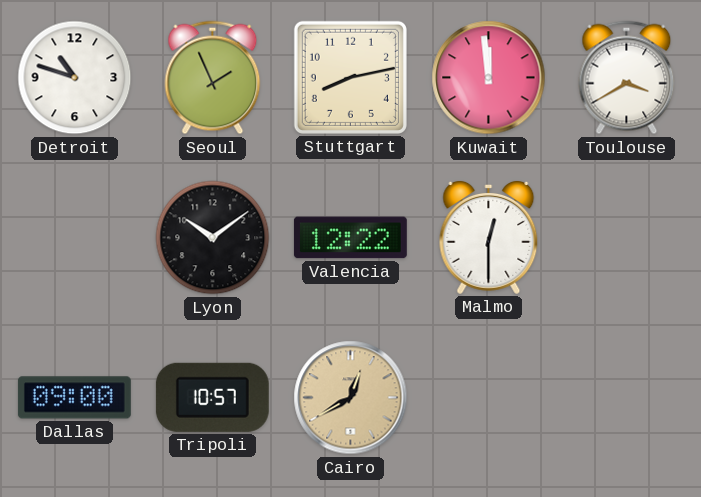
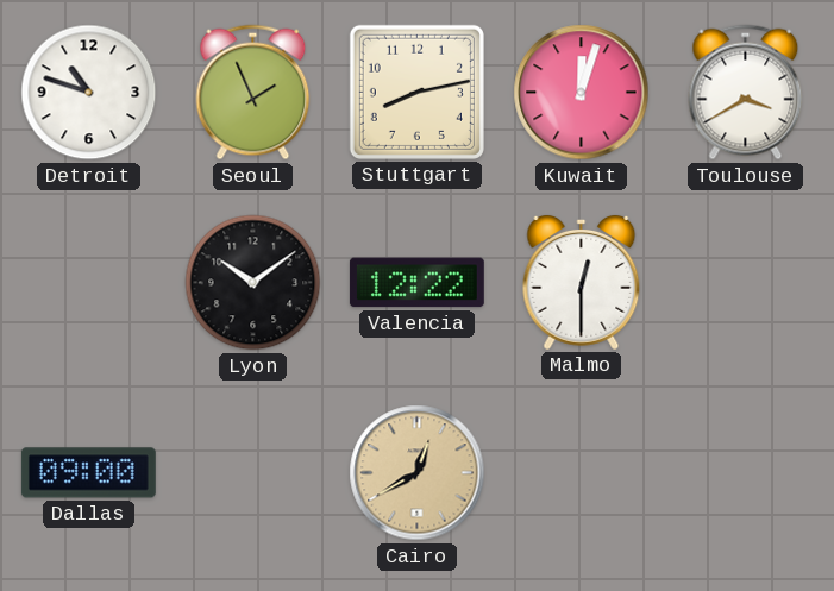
Kuwait: 11:59 -> 12:03
Tripoli: 10:57 -> none
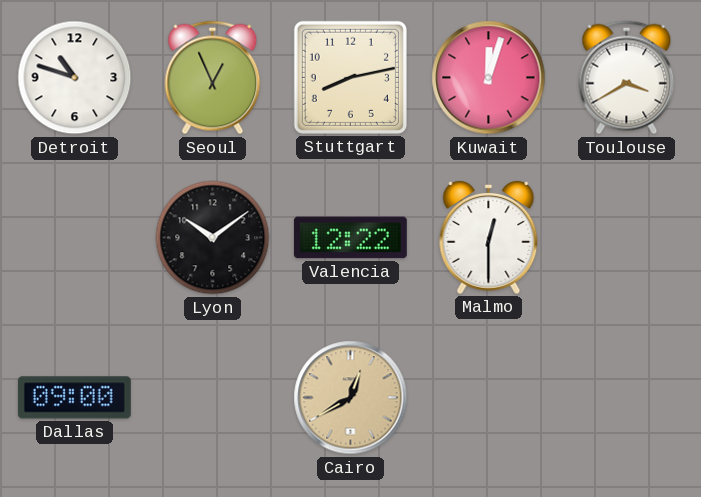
Seoul: 1:56 -> 12:56
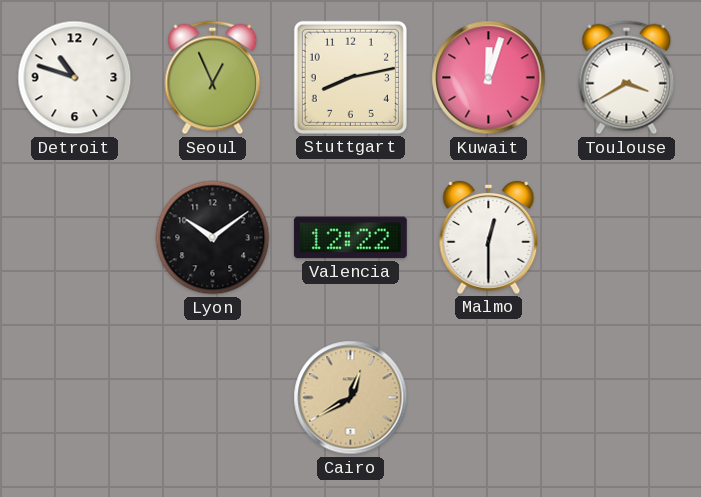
Dallas: 09:00 -> none
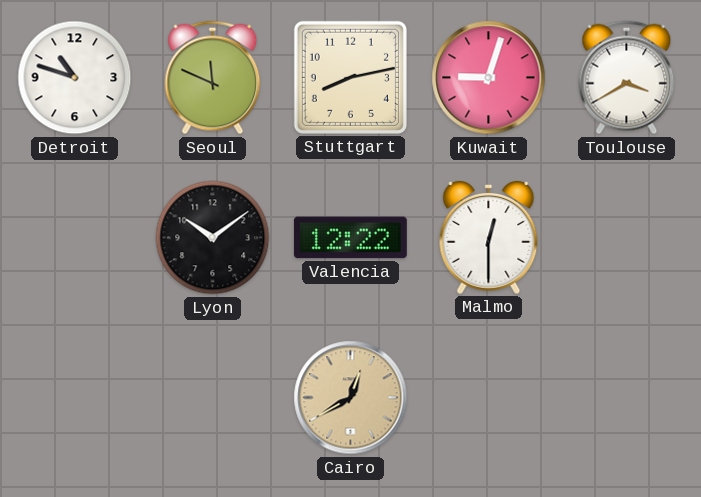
Seoul: 12:56 -> 11:49
Kuwait: 12:03 -> 9:03
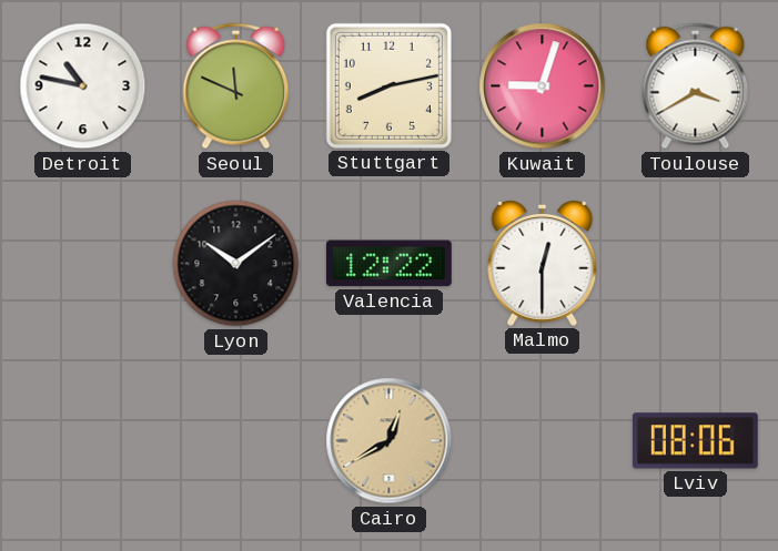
Detroit: 10:48 -> 10:47
Lviv: none -> 08:06
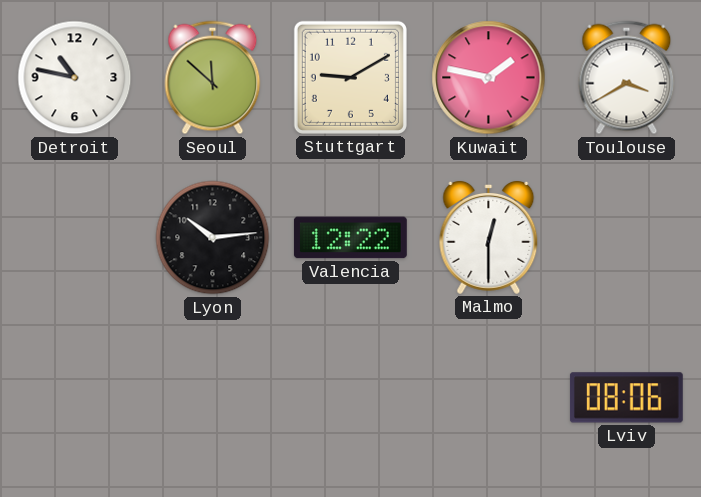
Seoul: 11:49 -> 11:52
Stuttgart: 8:13 -> 9:10
Kuwait: 9:03 -> 1:47
Lyon: 10:09 -> 10:14
Cairo: 12:40 -> none
